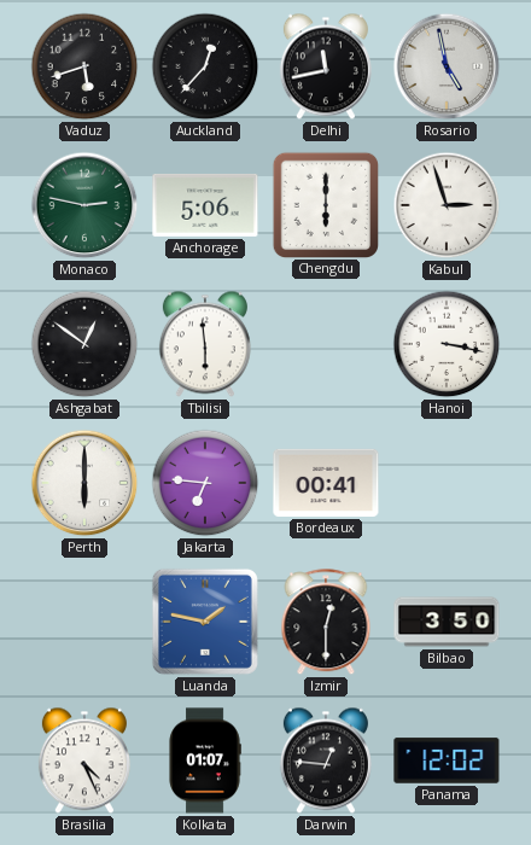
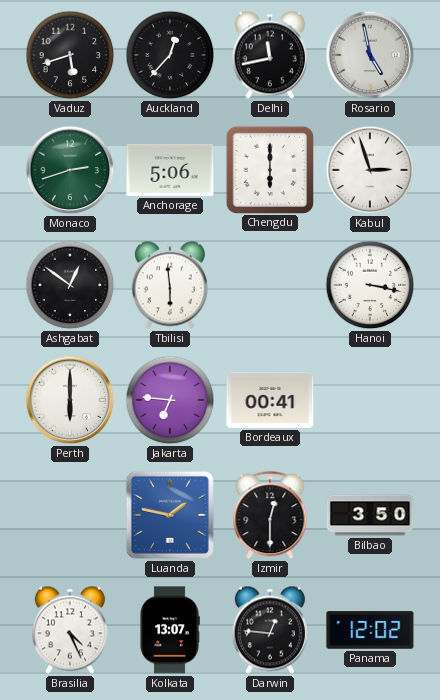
Monaco: 2:47 -> 2:42
Kolkata: 01:07 -> 13:07
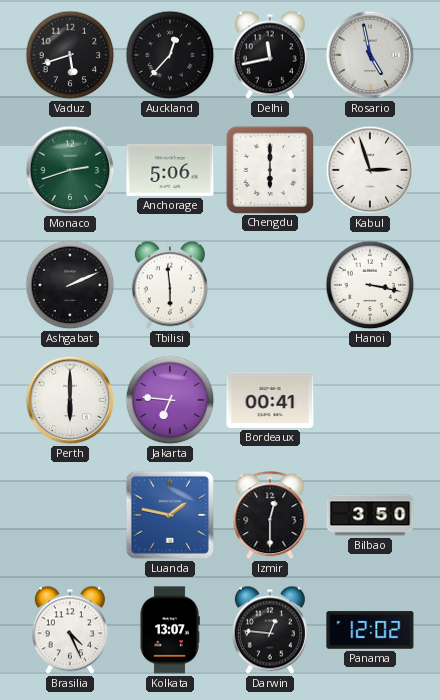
Ashgabat: 12:51 -> 2:11
